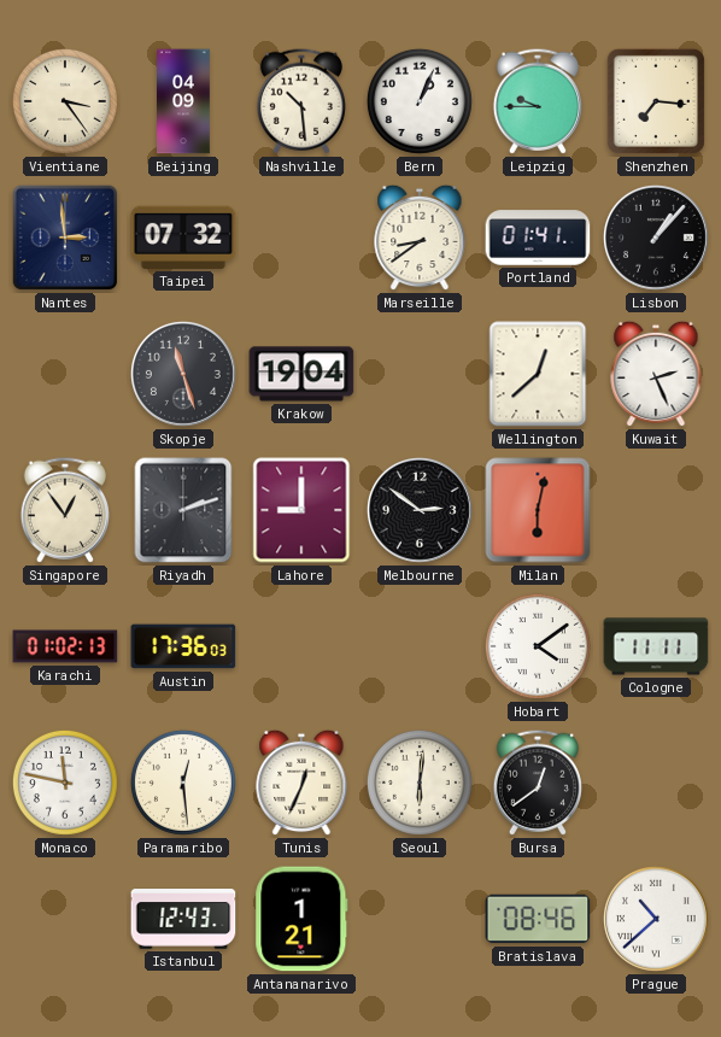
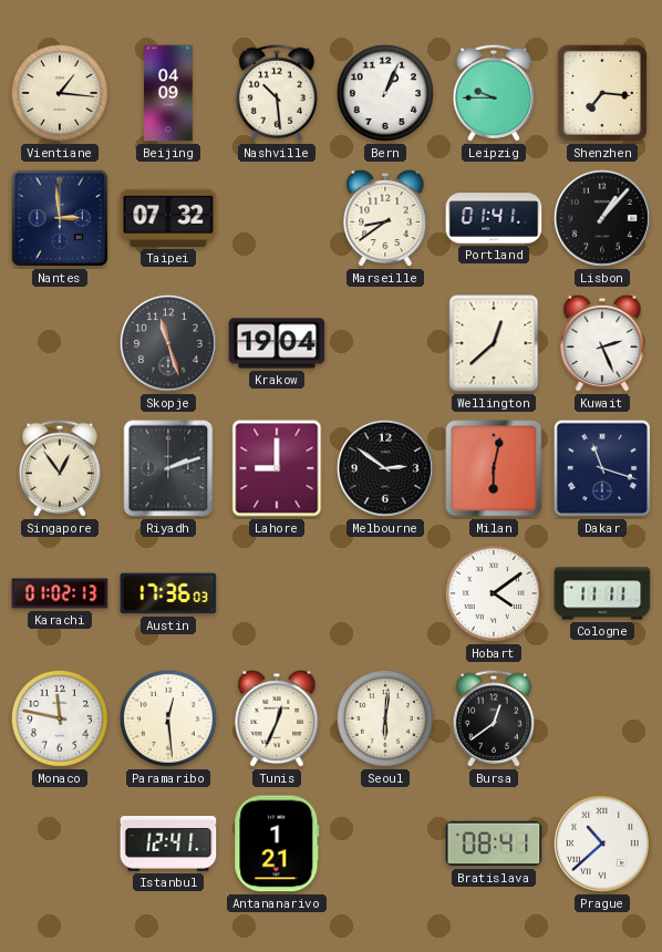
Vientiane: 3:24 -> 1:16
Dakar: none -> 11:18
Istanbul: 12:43 -> 12:41
Bratislava: 08:46 -> 08:41
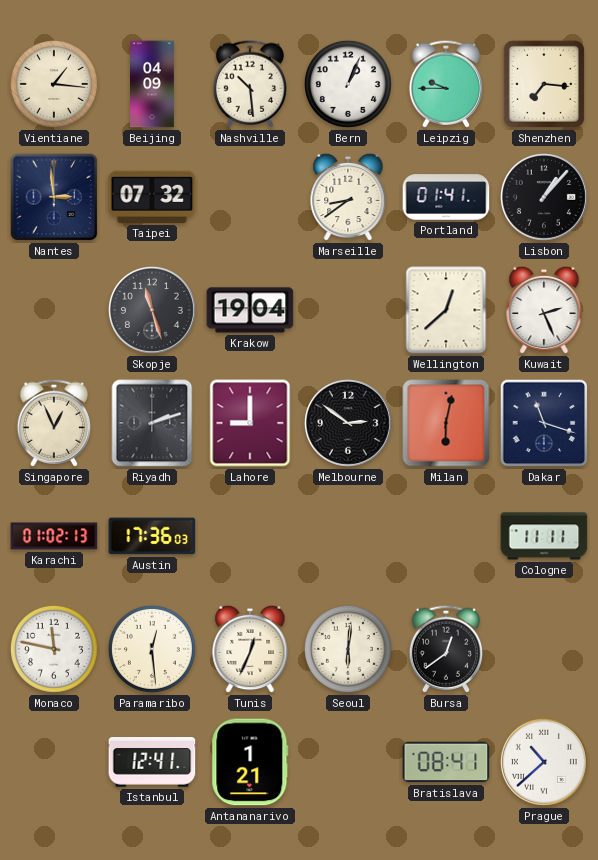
Singapore: 12:54 -> 12:56
Hobart: 4:09 -> none
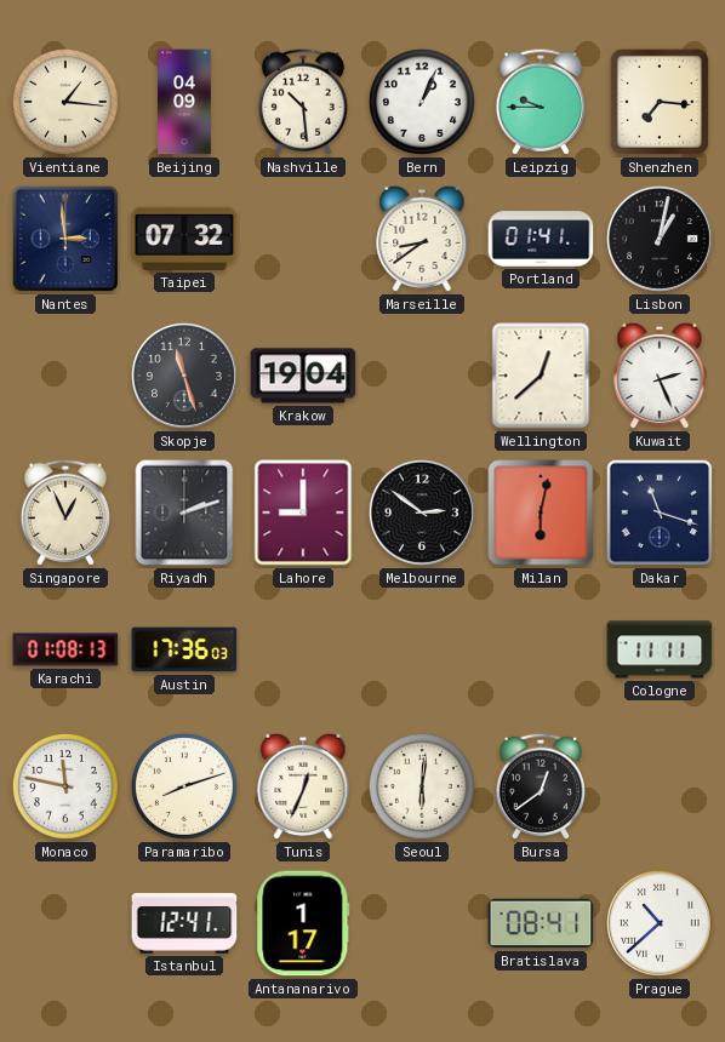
Lisbon: 1:07 -> 1:02
Karachi: 01:02 -> 01:08
Paramaribo: 12:29 -> 8:12
Antananarivo: 1:21 -> 1:17
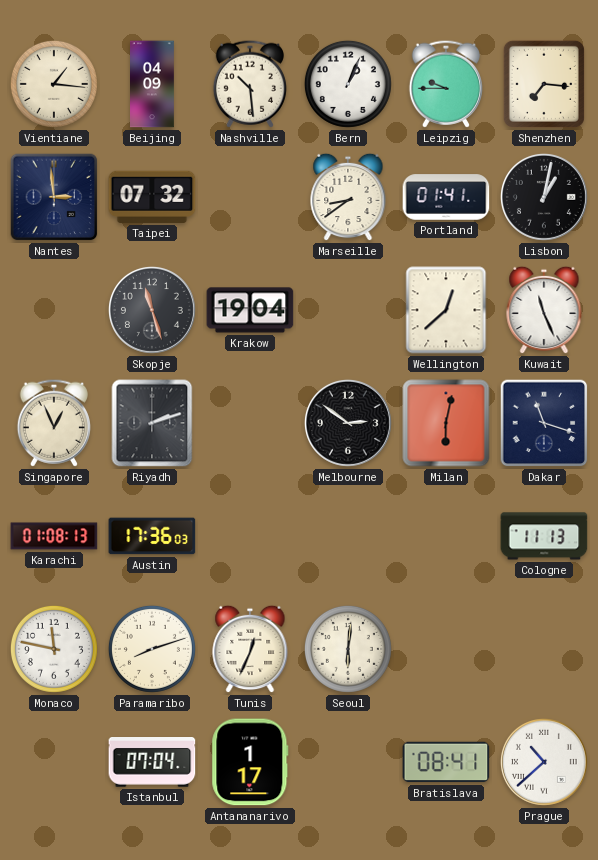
Kuwait: 2:26 -> 11:26
Lahore: 9:00 -> none
Cologne: 11:11 -> 11:13
Bursa: 12:39 -> none
Istanbul: 12:41 -> 07:04
